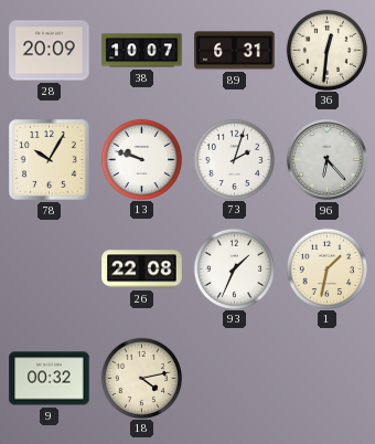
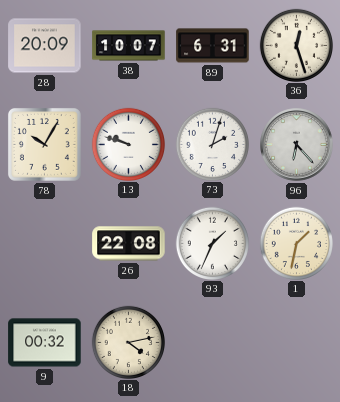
36: 12:31 -> 12:27
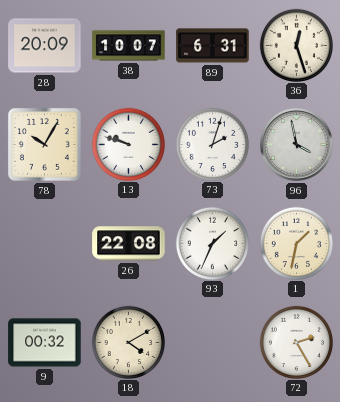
96: 6:23 -> 3:58
18: 4:13 -> 4:10
72: none -> 2:25
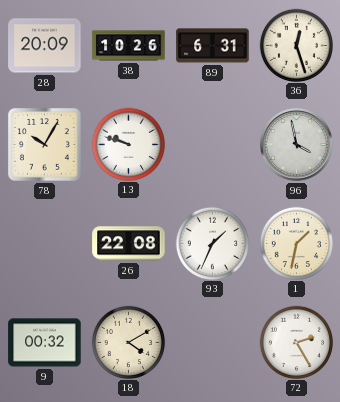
38: 10:07 -> 10:26
73: 2:03 -> none
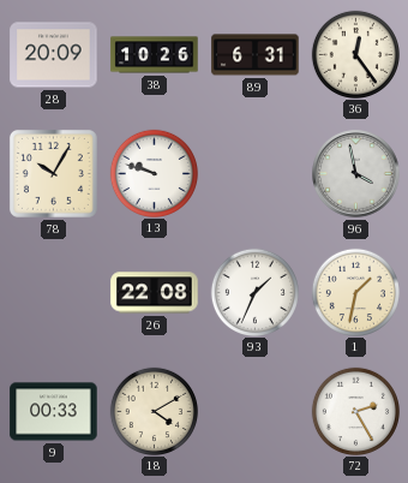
36: 12:27 -> 12:24
9: 00:32 -> 00:33
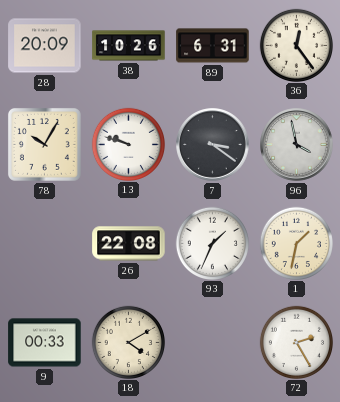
7: none -> 3:21
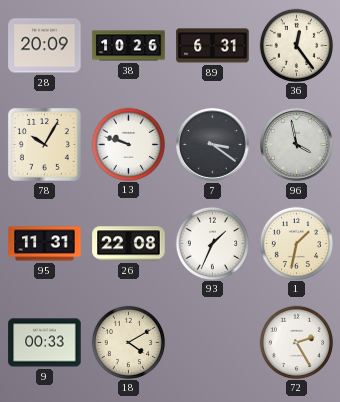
95: none -> 11:31
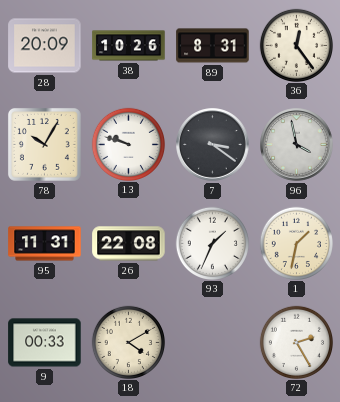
89: 6:31 -> 8:31
